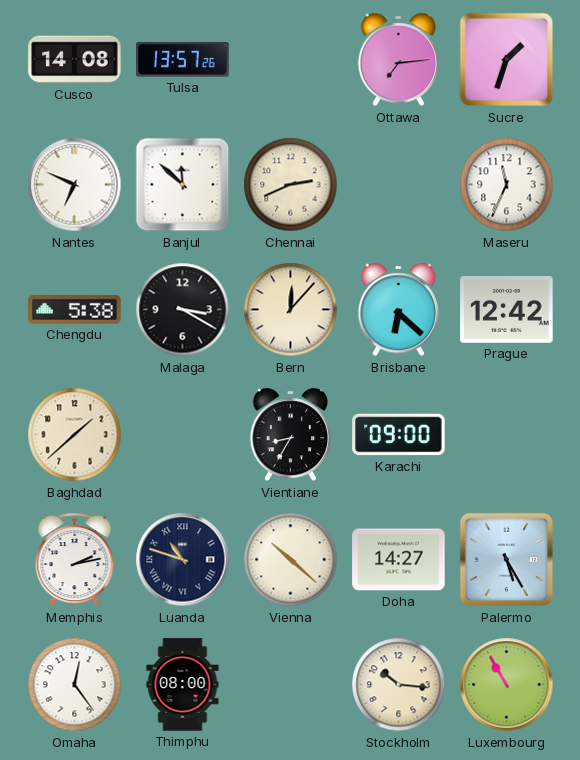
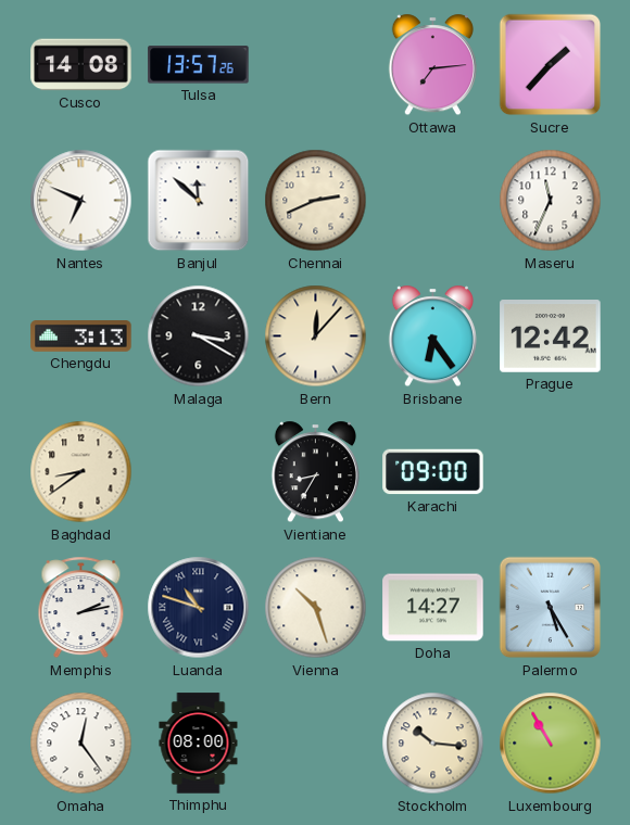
Sucre: 1:33 -> 1:37
Chengdu: 5:38 -> 3:13
Brisbane: 6:22 -> 6:24
Baghdad: 1:38 -> 8:39
Vienna: 10:22 -> 10:27
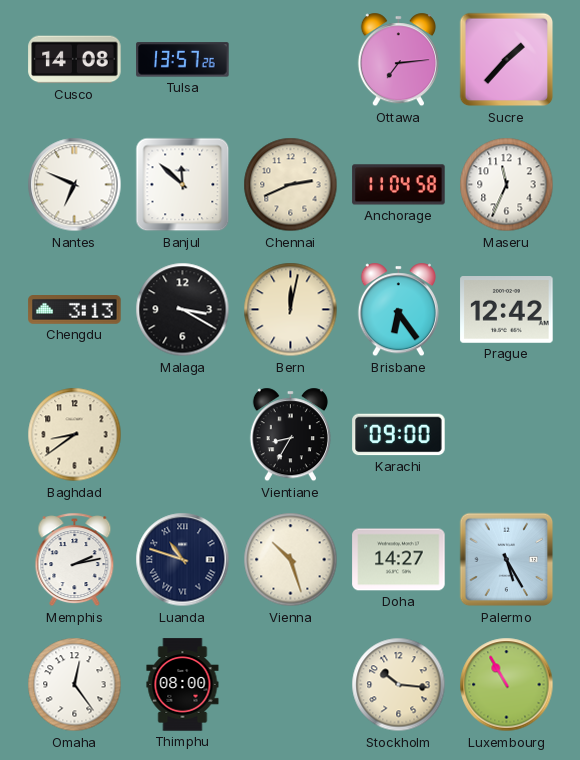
Anchorage: none -> 11:04
Bern: 12:07 -> 12:02
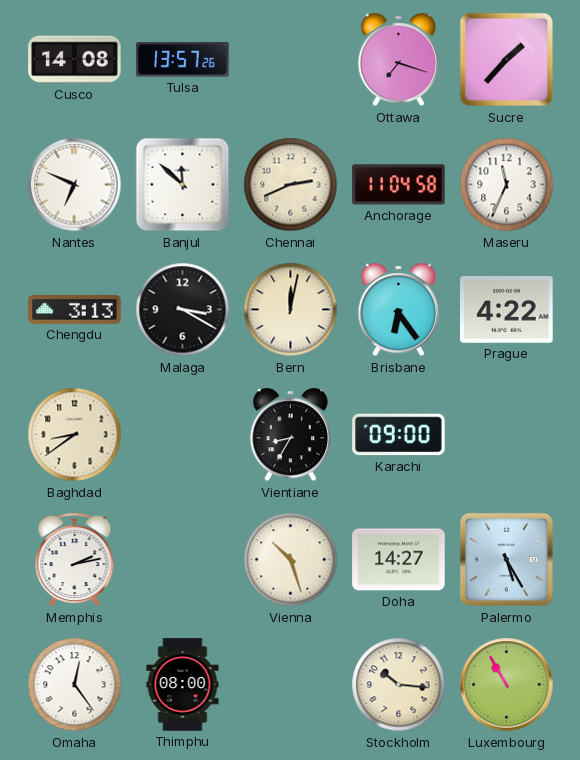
Ottawa: 7:14 -> 7:18
Prague: 12:42 -> 4:22
Luanda: 10:48 -> none
